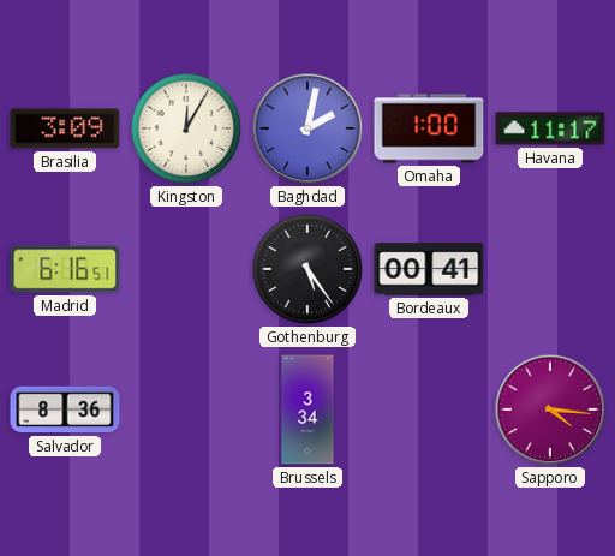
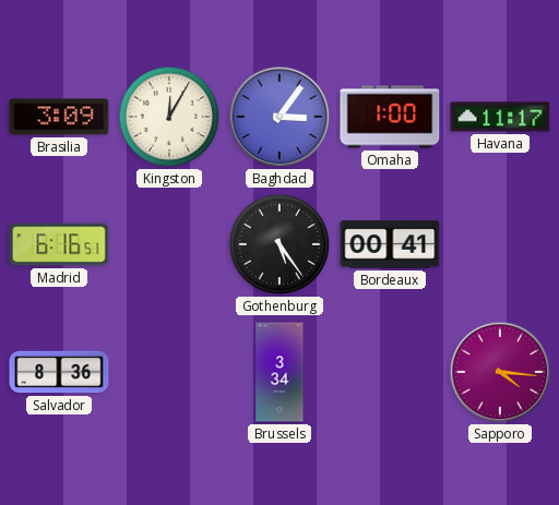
Baghdad: 2:02 -> 3:06
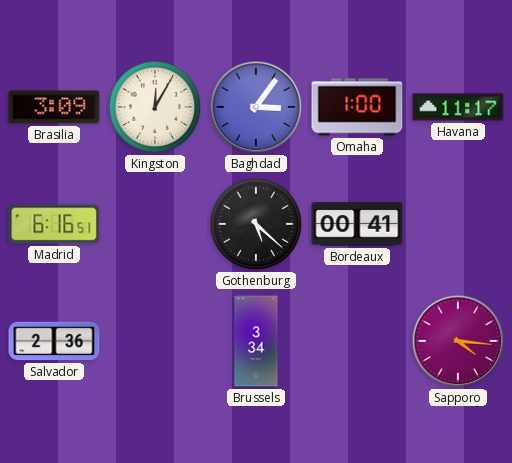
Gothenburg: 5:24 -> 5:22
Salvador: 8:36 -> 2:36
